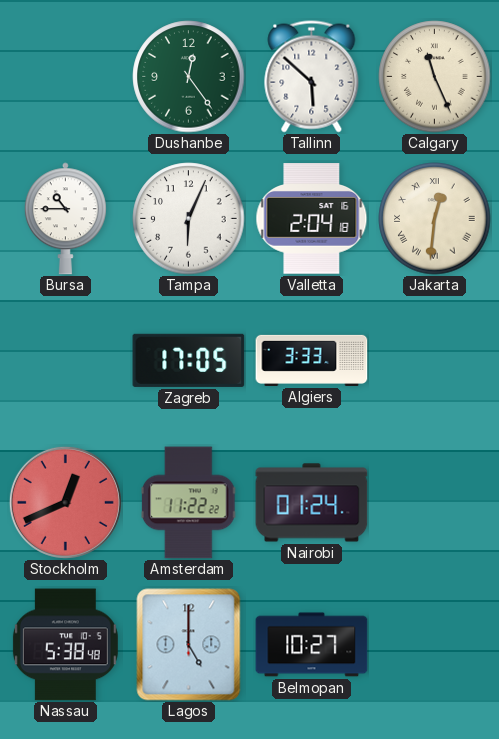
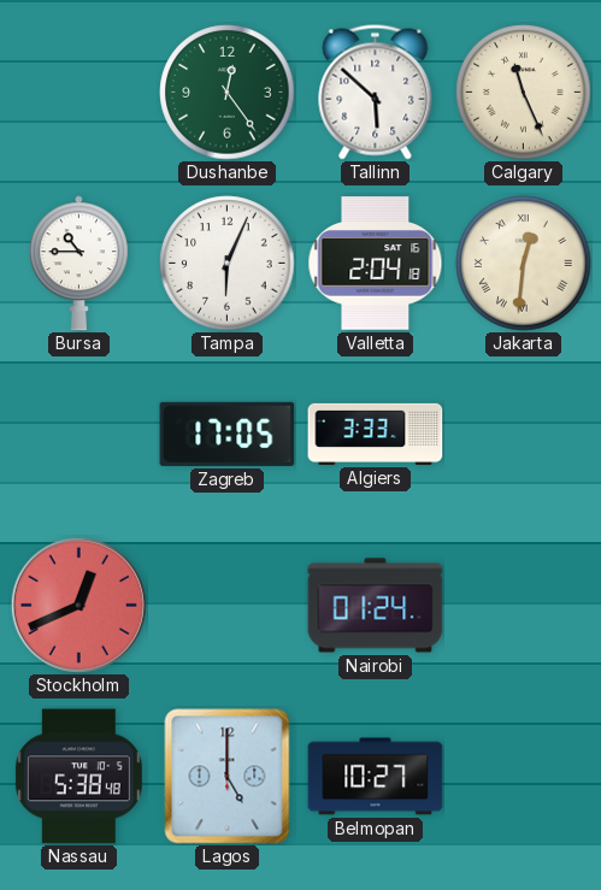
Amsterdam: 11:22 -> none
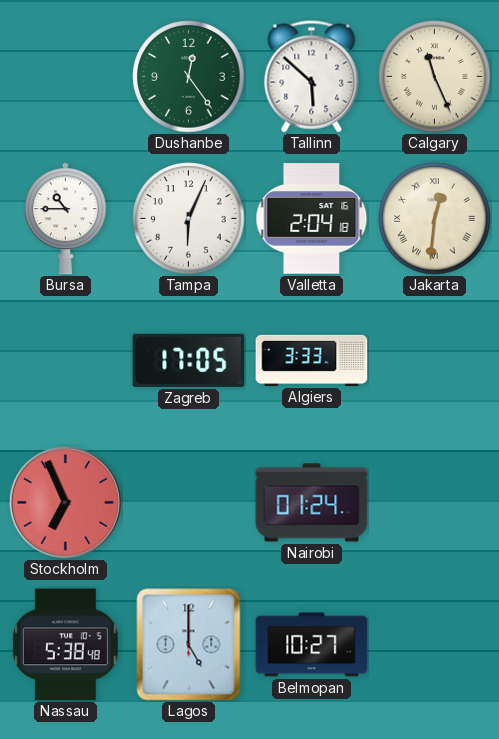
Stockholm: 12:41 -> 6:56
